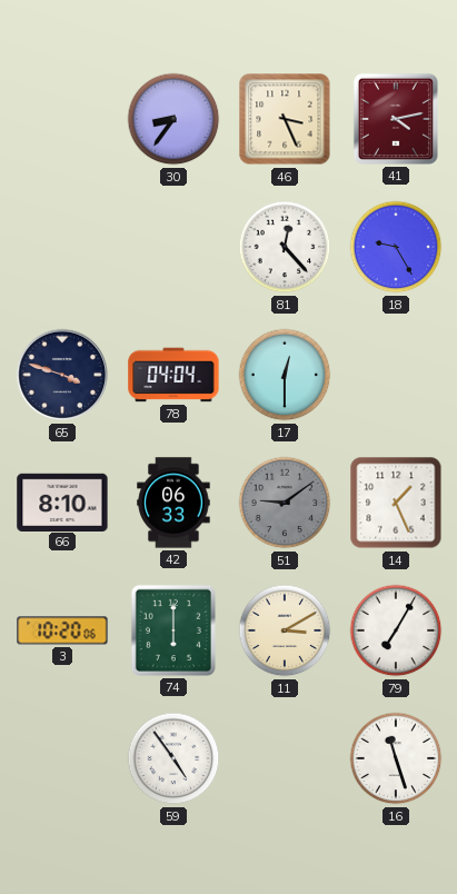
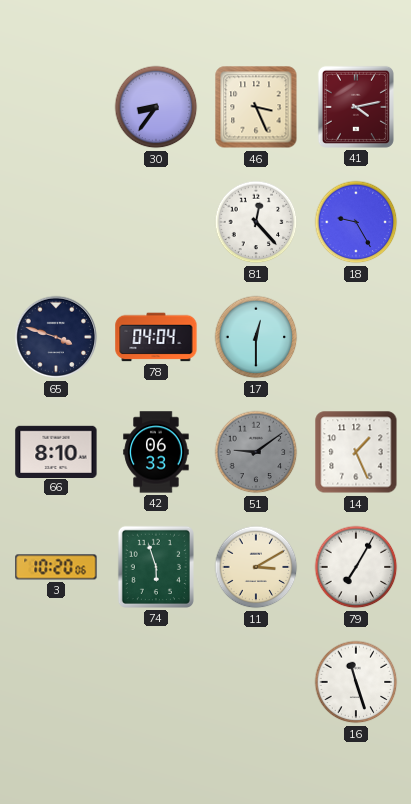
74: 6:00 -> 5:57
59: 4:54 -> none
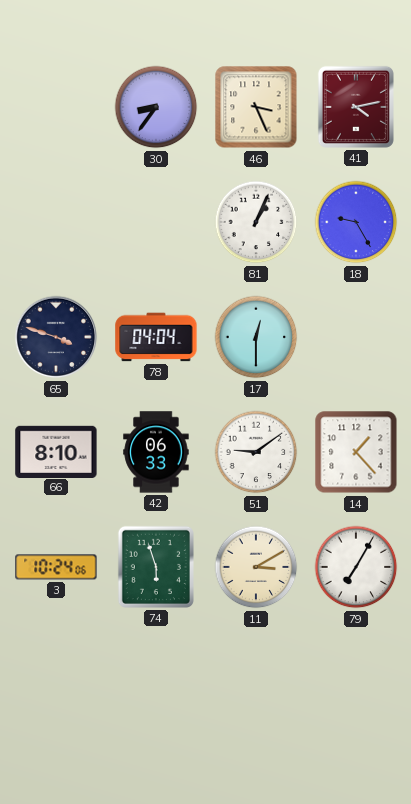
81: 12:23 -> 1:04
51 dial: grey -> white
14: 1:26 -> 1:23
3: 10:20 -> 10:24
16: 11:27 -> none
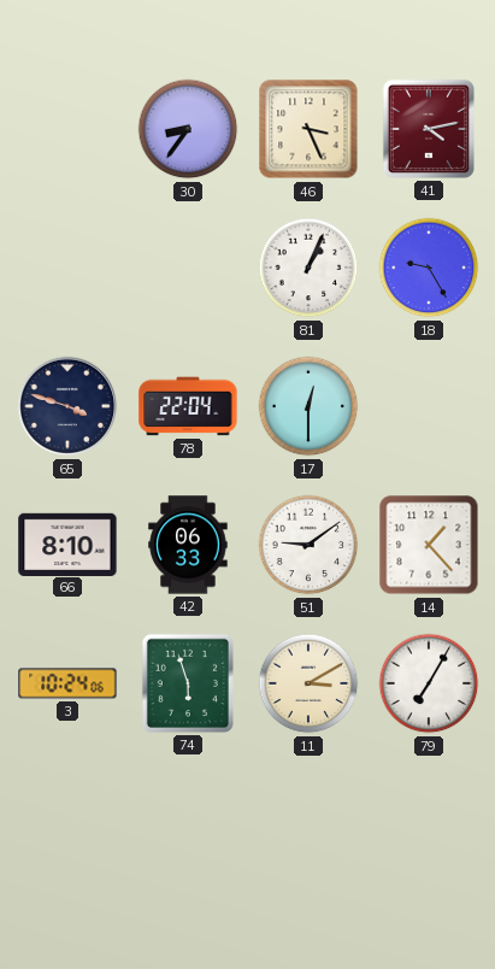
78: 04:04 -> 22:04
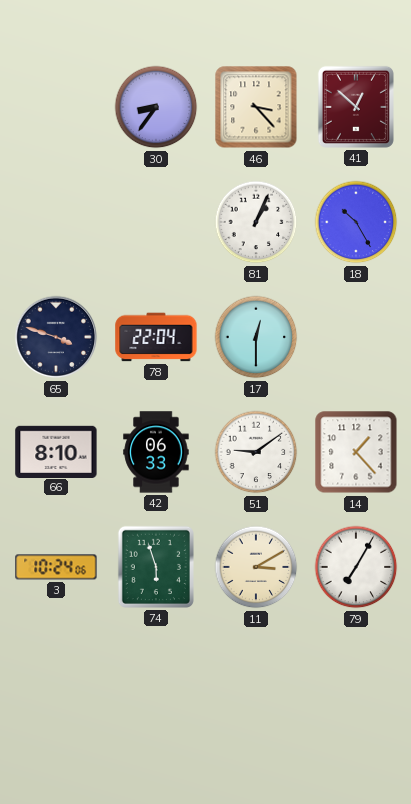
46: 3:26 -> 3:23
41: 4:13 -> 12:52
18: 9:25 -> 10:25
